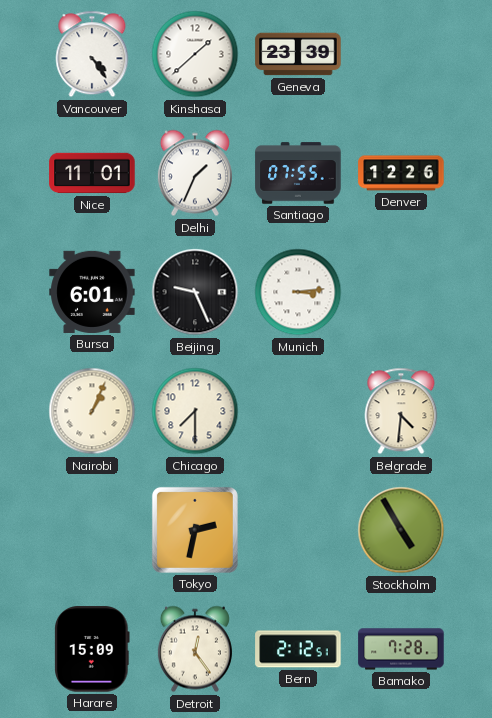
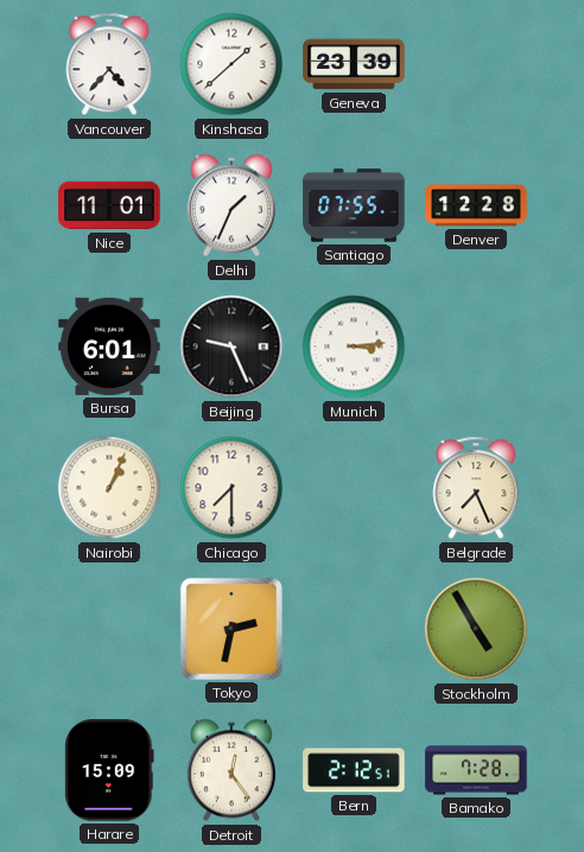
Vancouver: 4:24 -> 4:37
Denver: 12:26 -> 12:28
Belgrade: 4:31 -> 7:26
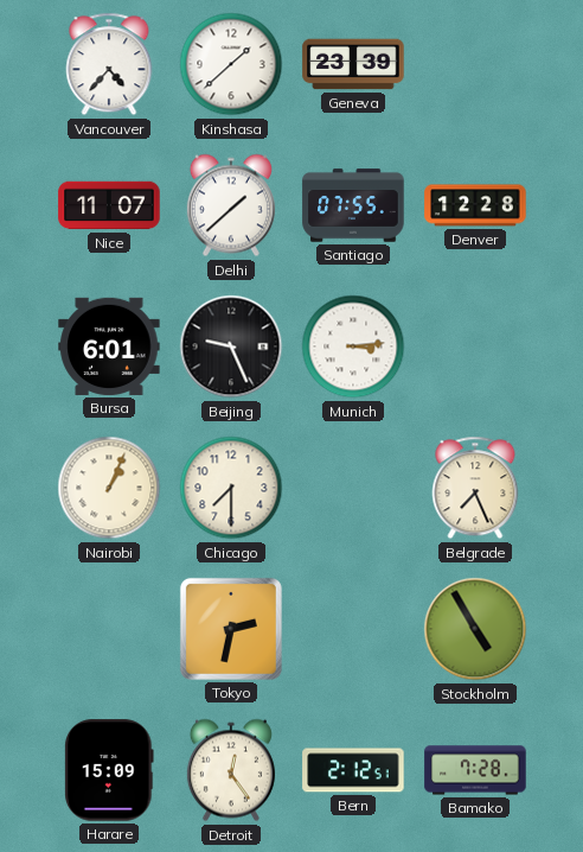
Nice: 11:01 -> 11:07
Delhi: 1:34 -> 1:38
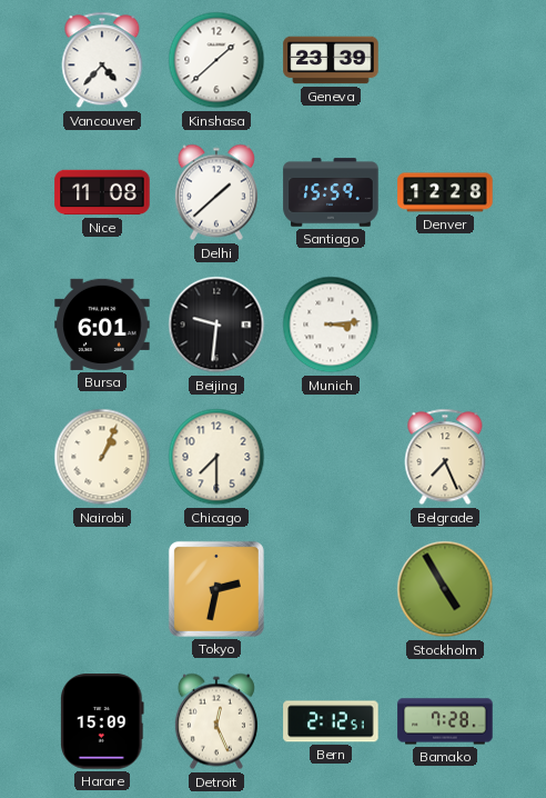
Nice: 11:07 -> 11:08
Santiago: 07:55 -> 15:59
Beijing: 9:26 -> 9:31
Detroit: 12:24 -> 12:26
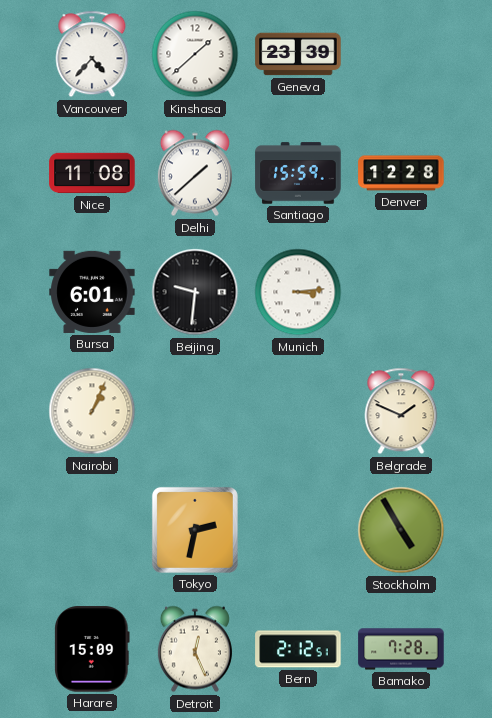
Chicago: 7:30 -> none
Belgrade: 7:26 -> 1:49
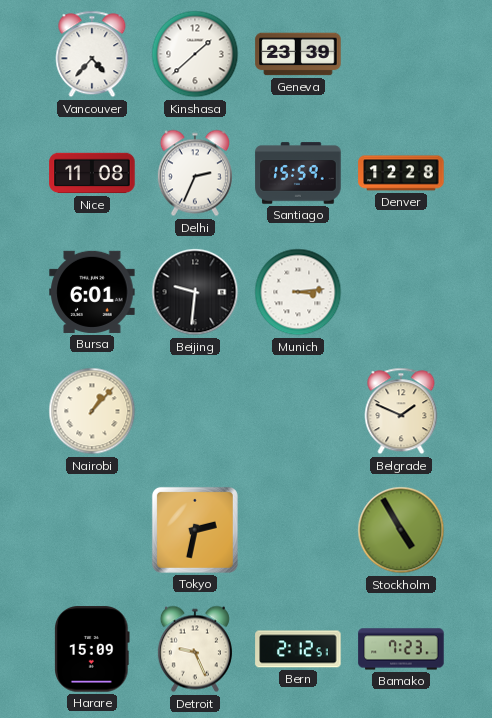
Delhi: 1:38 -> 2:34
Nairobi: 1:04 -> 1:07
Detroit: 12:26 -> 9:26
Bamako: 7:28 -> 7:23
